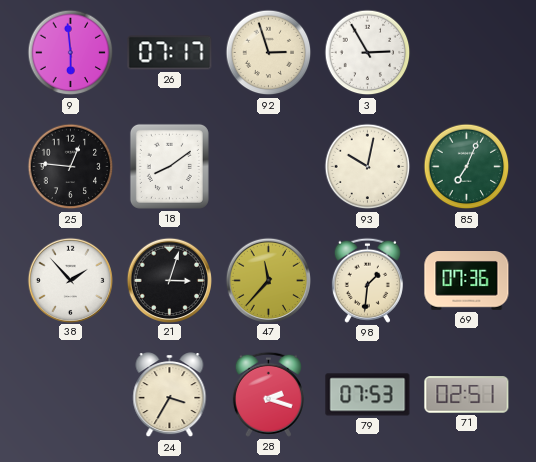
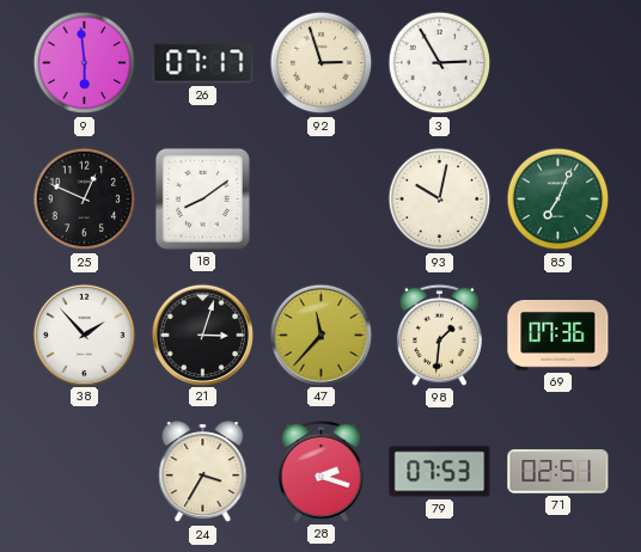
25: 12:46 -> 12:49
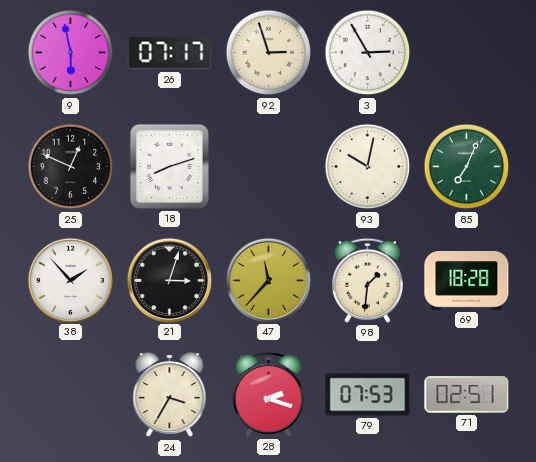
9: 5:59 -> 5:58
18: 8:09 -> 8:12
69: 07:36 -> 18:28
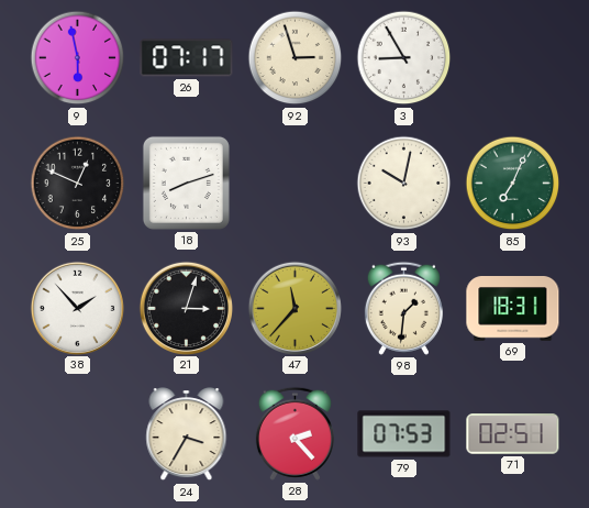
3: 2:55 -> 8:55
69: 18:28 -> 18:31
28: 2:18 -> 2:23
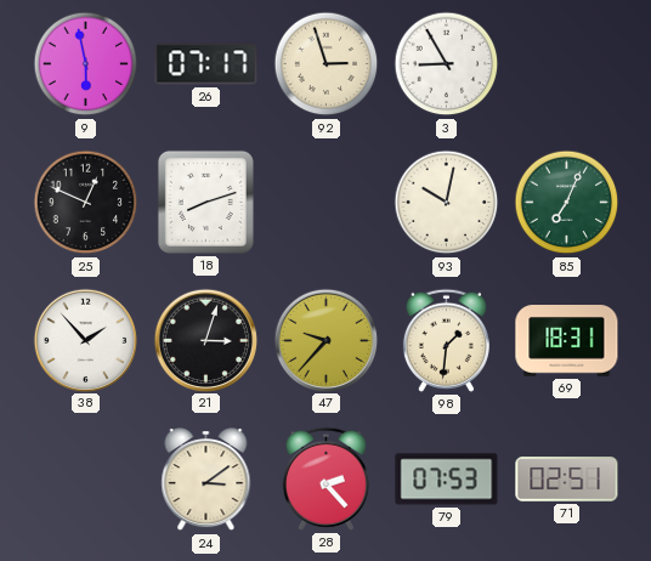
47: 11:37 -> 9:37
24: 3:35 -> 3:09
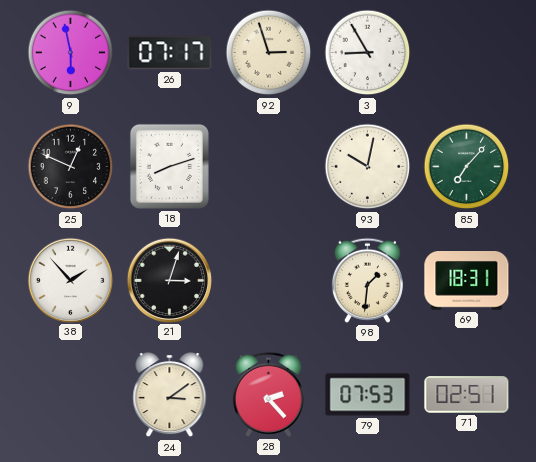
85: 7:04 -> 7:07
47: 9:37 -> none
